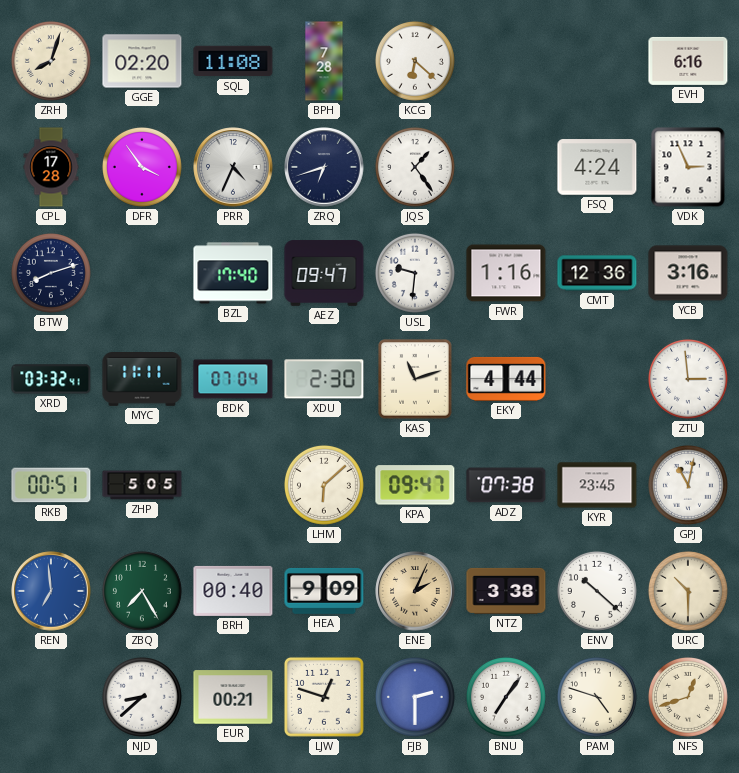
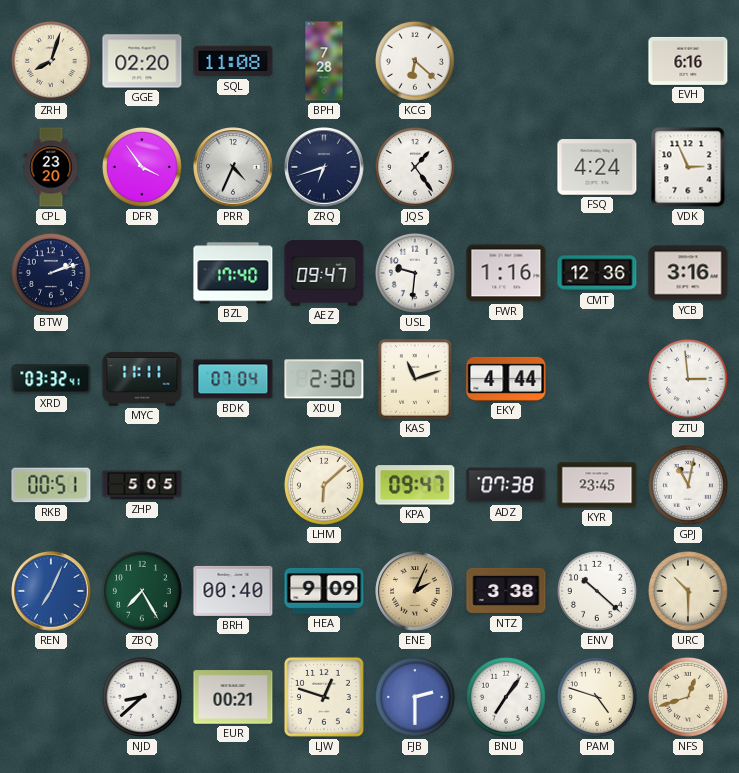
CPL: 17:28 -> 23:20
BTW: 8:12 -> 2:12
REN: 6:59 -> 7:04
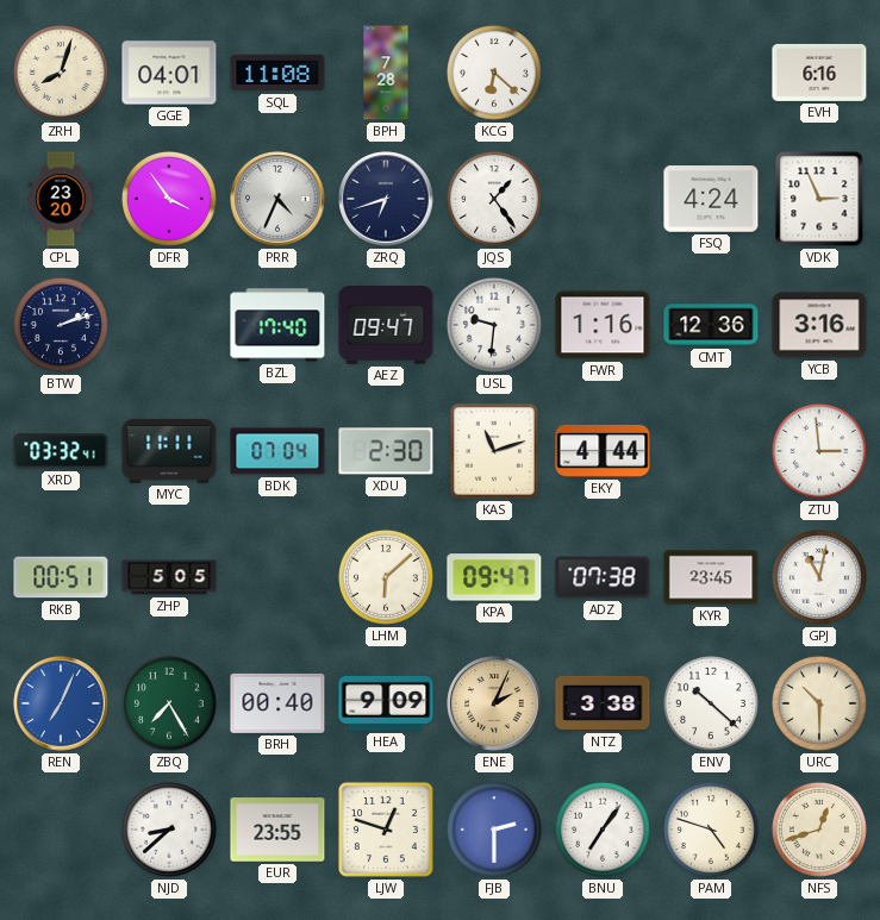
GGE: 02:20 -> 04:01
EUR: 00:21 -> 23:55
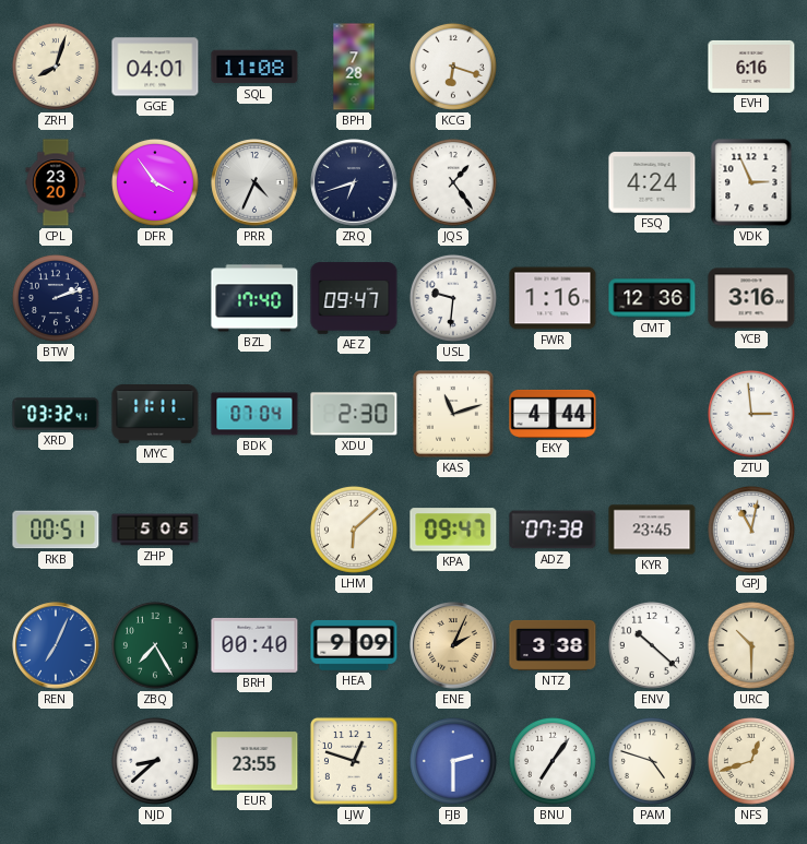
KCG: 6:22 -> 6:18
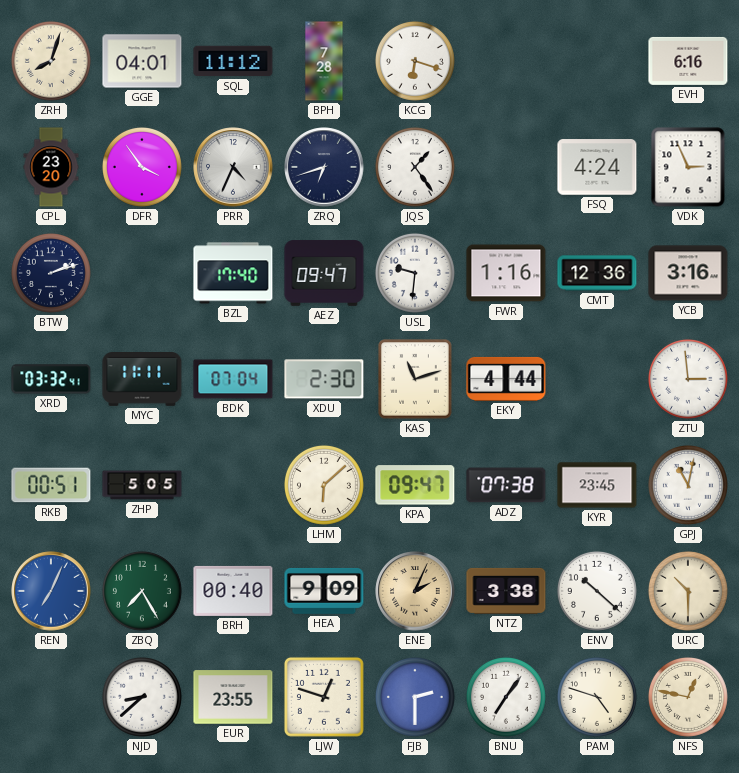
SQL: 11:08 -> 11:12
NFS: 12:42 -> 12:47
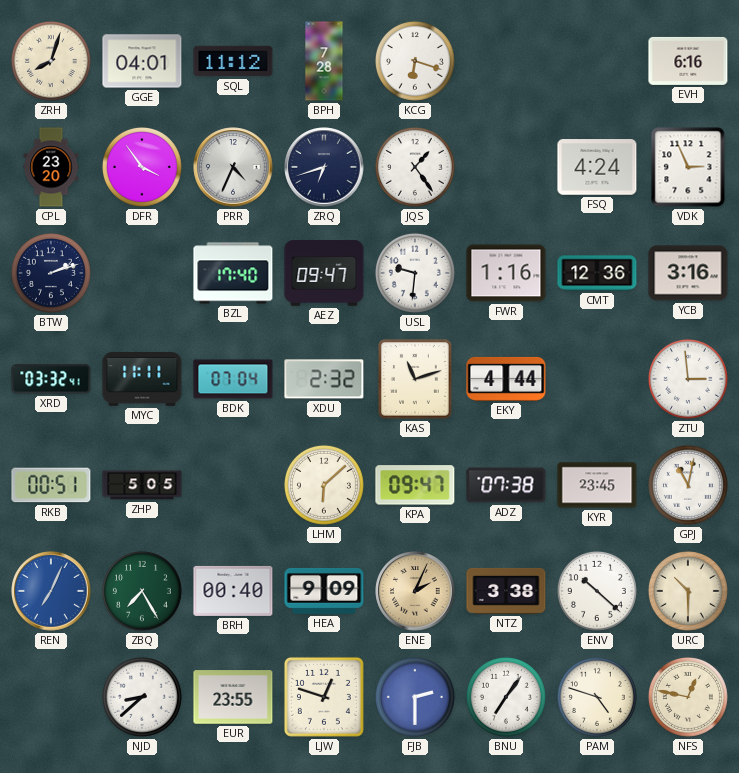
XDU: 2:30 -> 2:32
